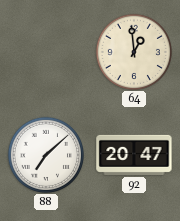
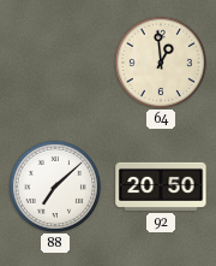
92: 20:47 -> 20:50
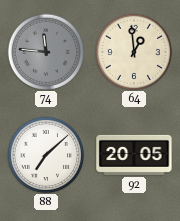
74: none -> 11:46
92: 20:50 -> 20:05
